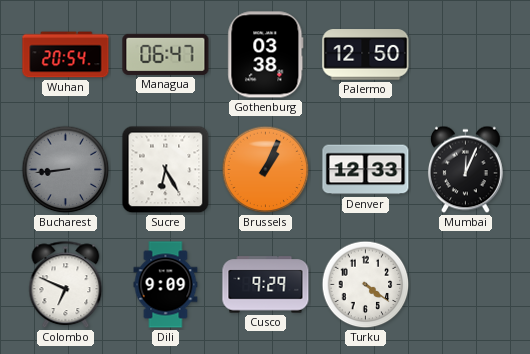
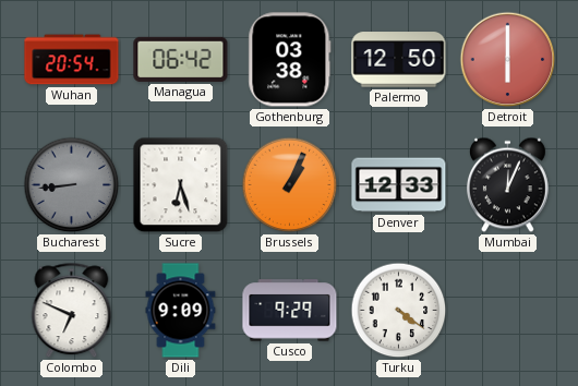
Managua: 06:47 -> 06:42
Detroit: none -> 6:00
Sucre: 6:25 -> 6:27
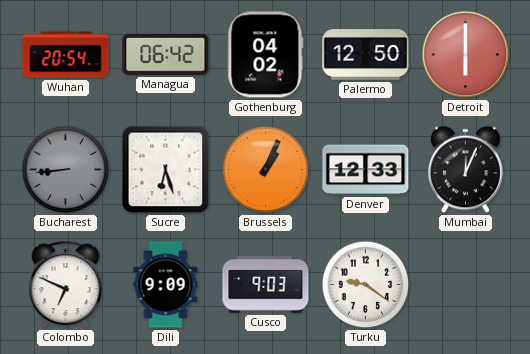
Gothenburg: 03:38 -> 04:02
Cusco: 9:29 -> 9:03
Turku: 4:21 -> 9:21
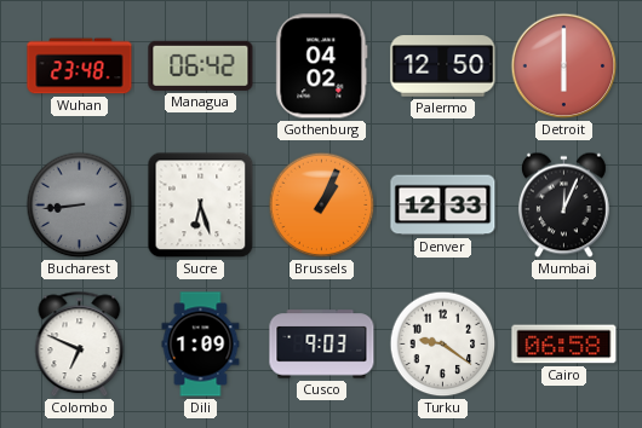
Wuhan: 20:54 -> 23:48
Dili: 9:09 -> 1:09
Cairo: none -> 06:58
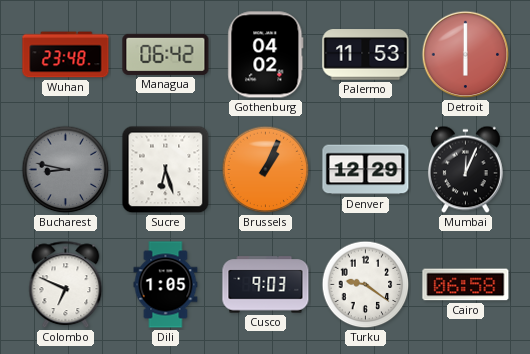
Palermo: 12:50 -> 11:53
Bucharest: 8:44 -> 8:47
Denver: 12:33 -> 12:29
Dili: 1:09 -> 1:05
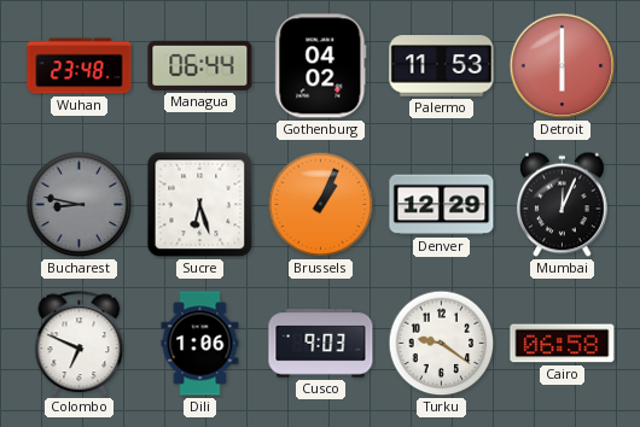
Managua: 06:42 -> 06:44
Dili: 1:05 -> 1:06
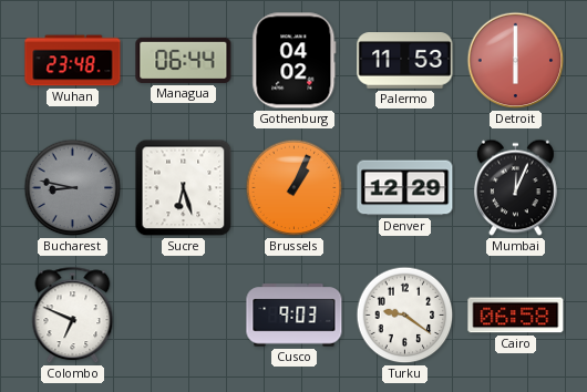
Dili: 1:06 -> none
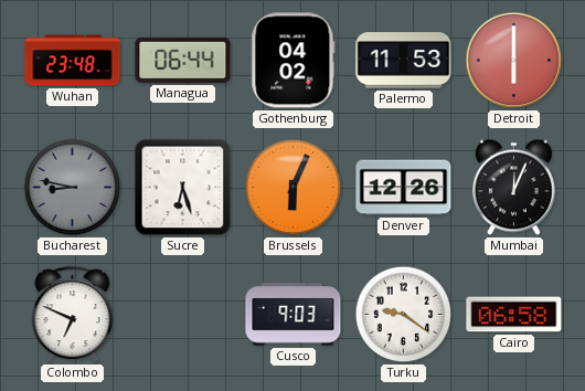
Brussels: 1:04 -> 6:04
Denver: 12:29 -> 12:26
